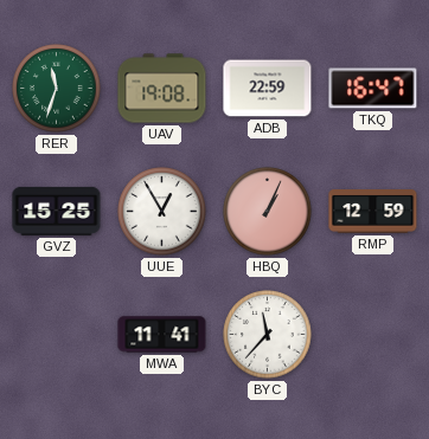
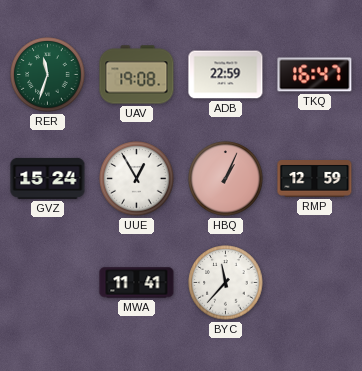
GVZ: 15:25 -> 15:24
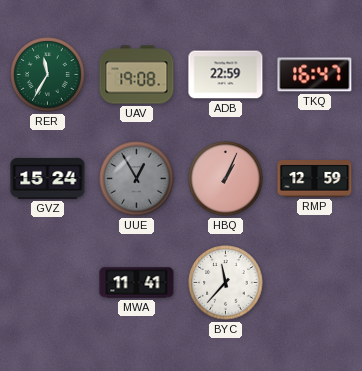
RER: 11:33 -> 11:35
UUE dial: white -> grey
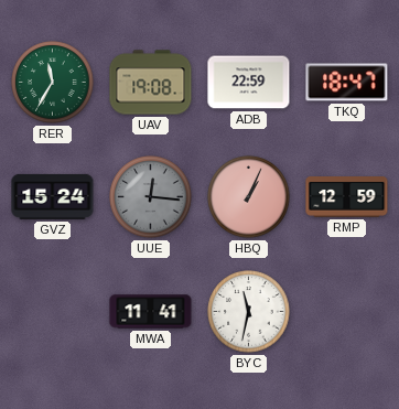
TKQ: 16:47 -> 18:47
UUE: 12:55 -> 12:16
BYC: 11:37 -> 11:32
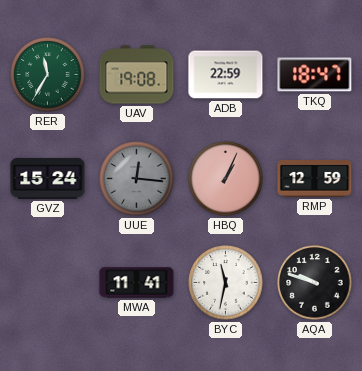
AQA: none -> 9:48
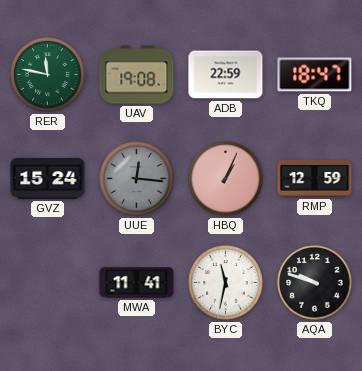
RER: 11:35 -> 11:47
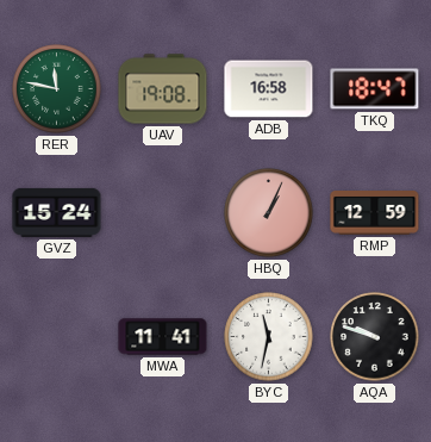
ADB: 22:59 -> 16:58
UUE: 12:16 -> none
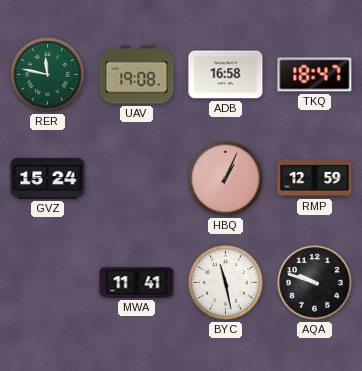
BYC: 11:32 -> 11:28
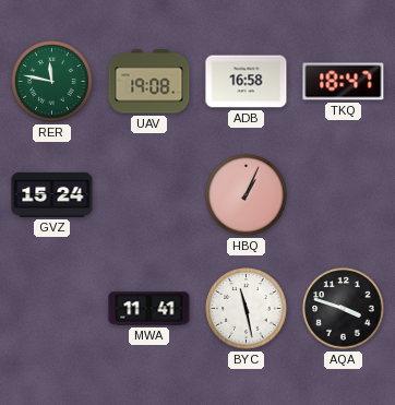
RMP: 12:59 -> none
AQA: 9:48 -> 3:48
